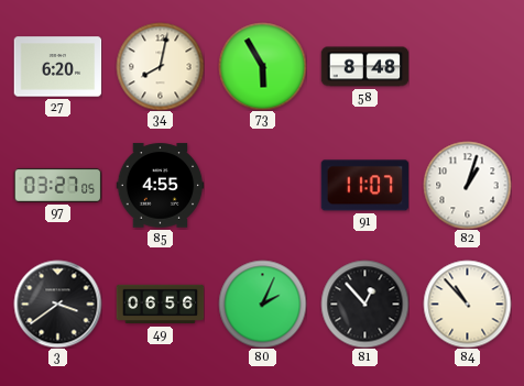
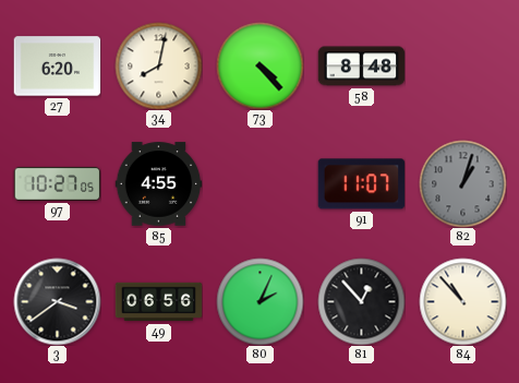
73: 5:55 -> 4:23
97: 03:27 -> 10:27
82 dial: white -> grey
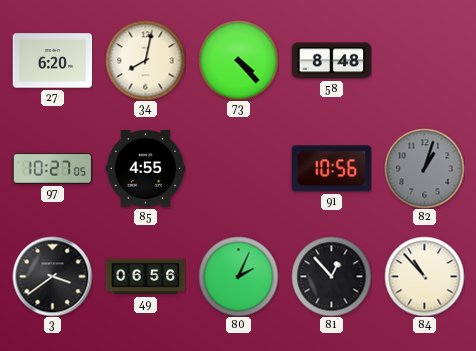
91: 11:07 -> 10:56
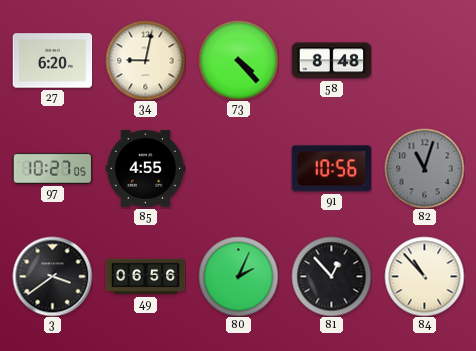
34: 8:02 -> 9:02
82: 1:03 -> 11:03
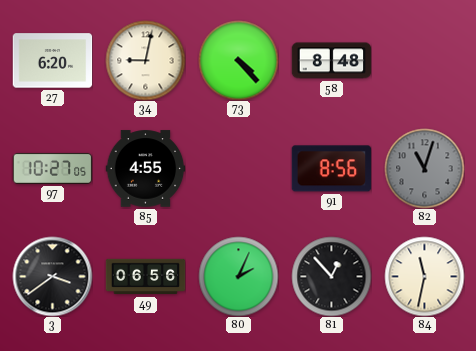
91: 10:56 -> 8:56
84: 10:53 -> 11:32
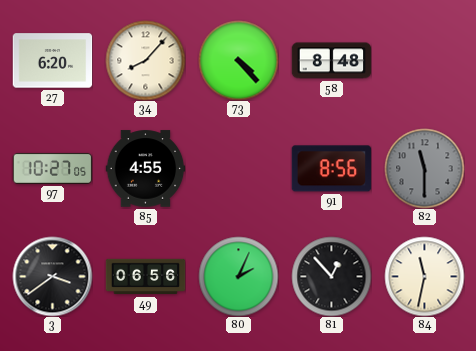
34: 9:02 -> 8:07
82: 11:03 -> 11:30
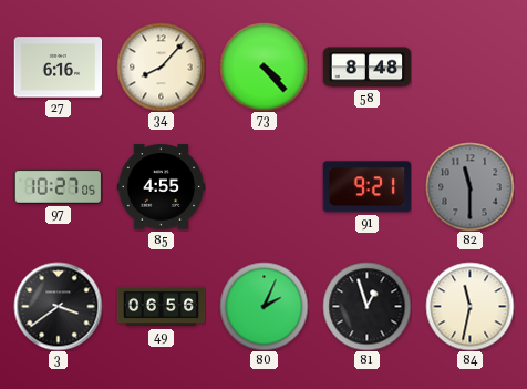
27: 6:20 -> 6:16
91: 8:56 -> 9:21
81: 12:53 -> 12:57
